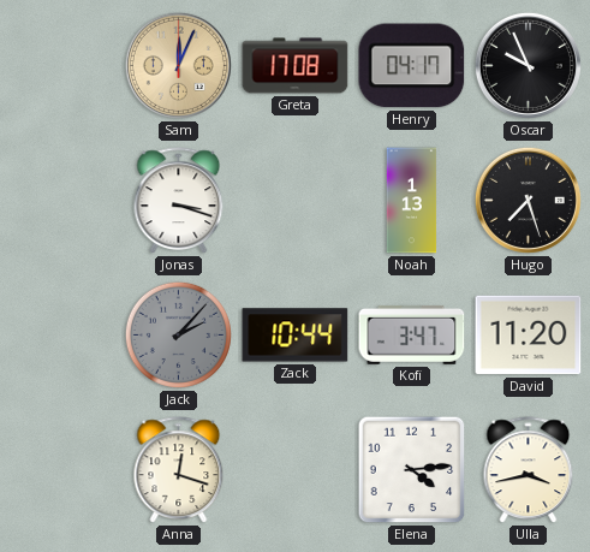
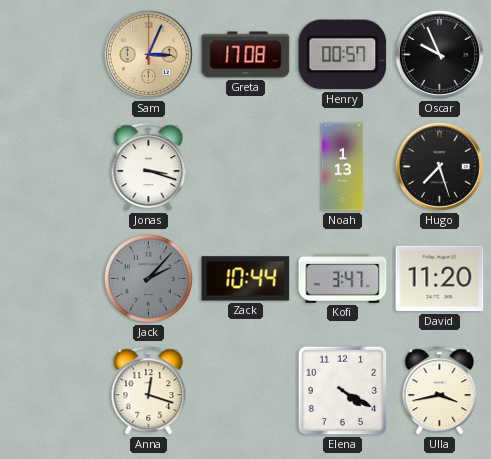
Sam: 12:04 -> 3:04
Henry: 04:17 -> 00:57
Elena: 4:14 -> 4:20
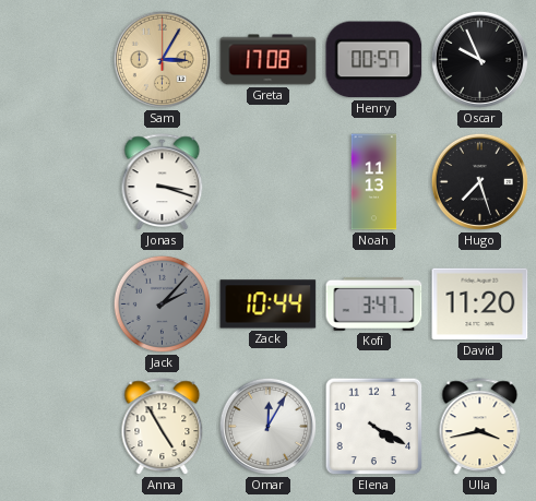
Sam: 3:04 -> 3:05
Noah: 1:13 -> 11:13
Anna: 12:18 -> 4:55
Omar: none -> 12:05
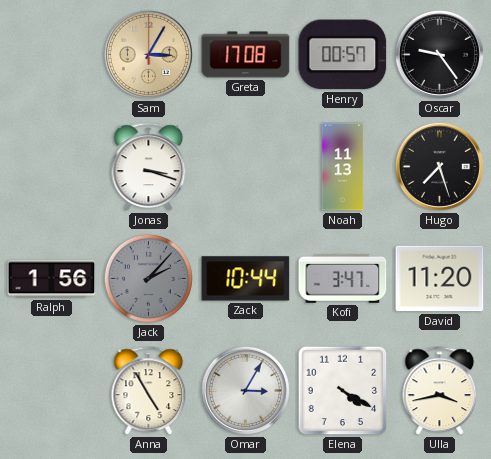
Oscar: 9:56 -> 9:24
Ralph: none -> 1:56
Omar: 12:05 -> 3:05
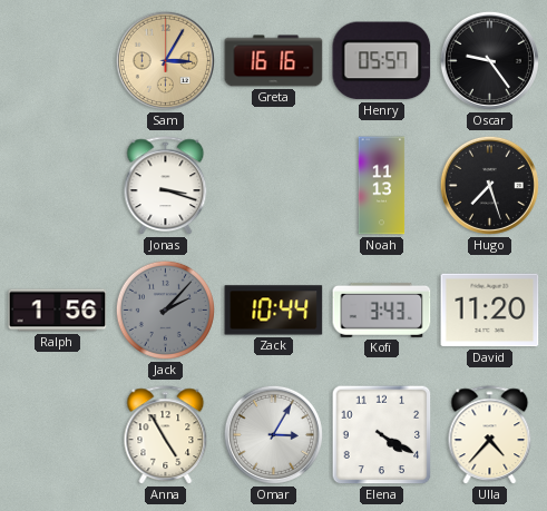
Greta: 17:08 -> 16:16
Henry: 00:57 -> 05:57
Kofi: 3:47 -> 3:43
Ulla: 3:43 -> 4:37
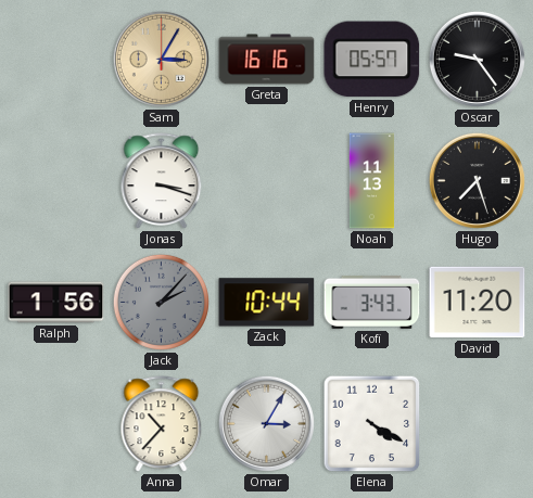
Anna: 4:55 -> 10:37
Ulla: 4:37 -> none
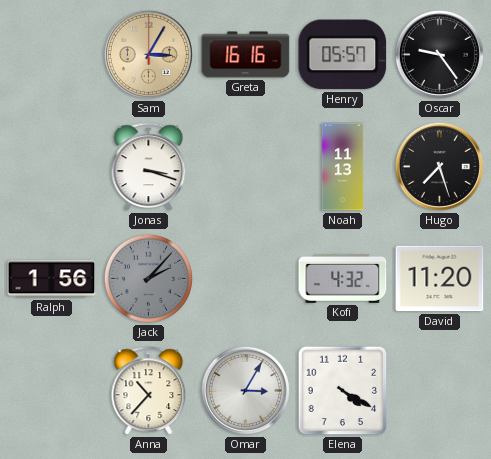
Zack: 10:44 -> none
Kofi: 3:43 -> 4:32
